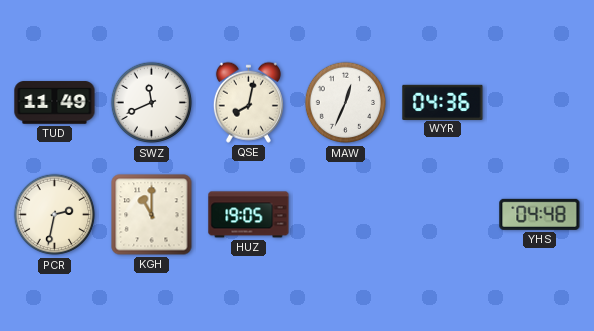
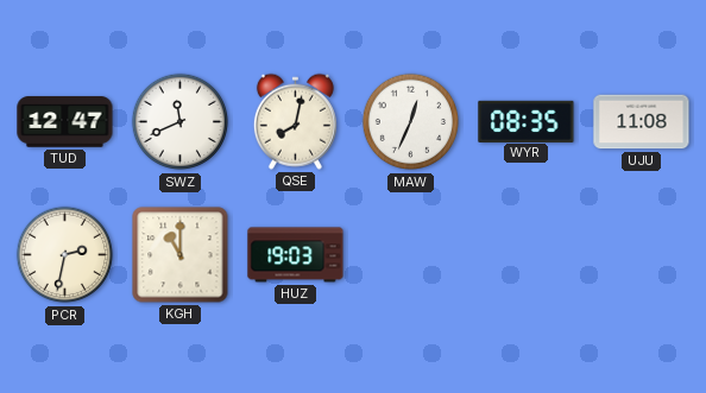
TUD: 11:49 -> 12:47
WYR: 04:36 -> 08:35
UJU: none -> 11:08
HUZ: 19:05 -> 19:03
YHS: 04:48 -> none
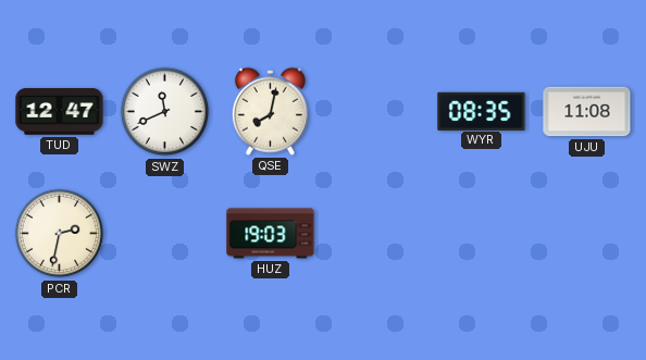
MAW: 12:34 -> none
KGH: 11:00 -> none
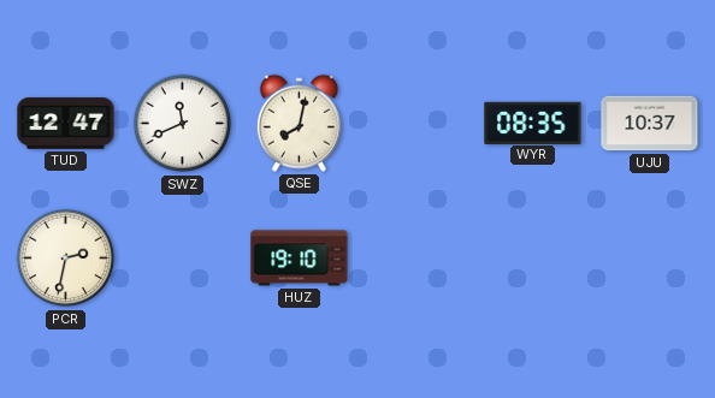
UJU: 11:08 -> 10:37
HUZ: 19:03 -> 19:10
